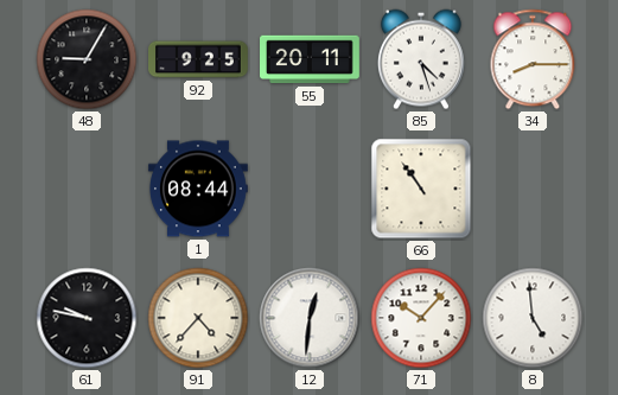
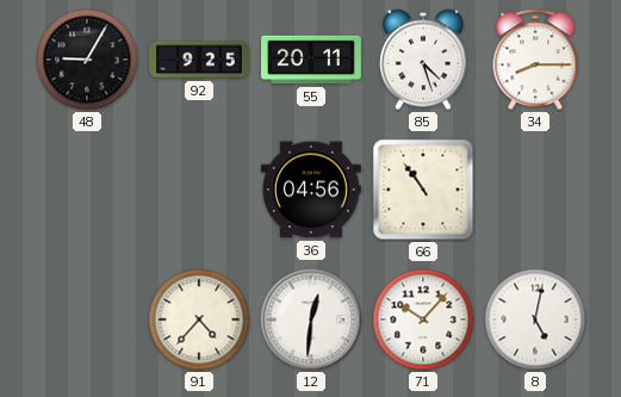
1: 08:44 -> none
36: none -> 04:56
61: 9:47 -> none
8: 4:59 -> 5:02
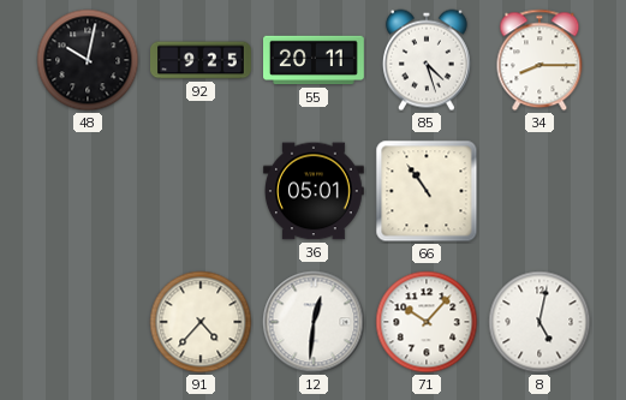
48: 9:05 -> 10:02
36: 04:56 -> 05:01
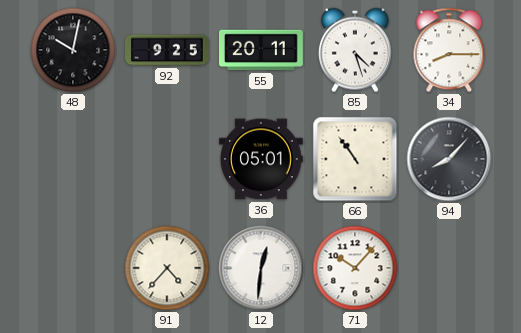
94: none -> 8:07
8: 5:02 -> none
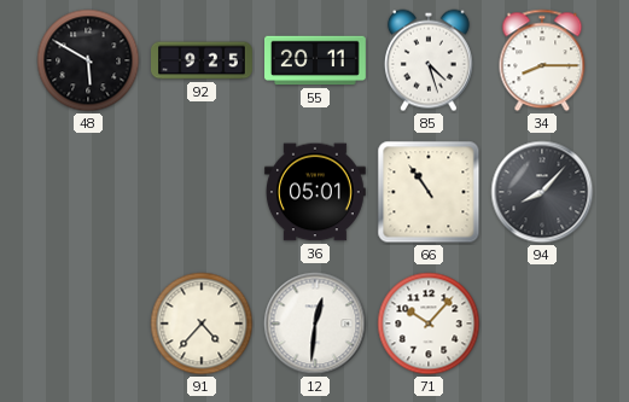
48: 10:02 -> 5:50
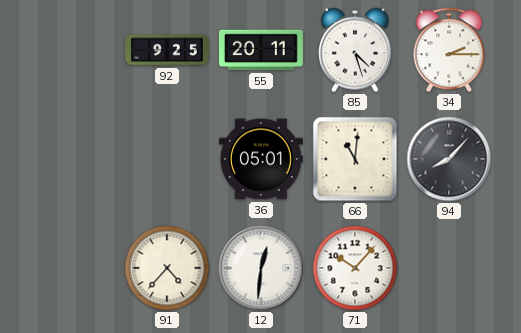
48: 5:50 -> none
34: 8:15 -> 2:15
66: 10:54 -> 11:01
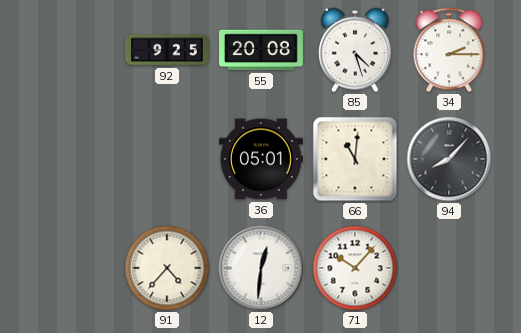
55: 20:11 -> 20:08
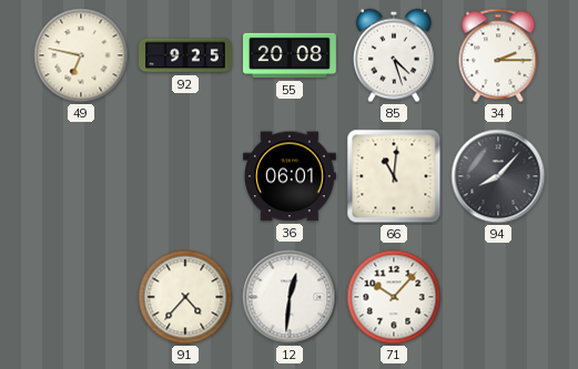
49: none -> 6:47
36: 05:01 -> 06:01
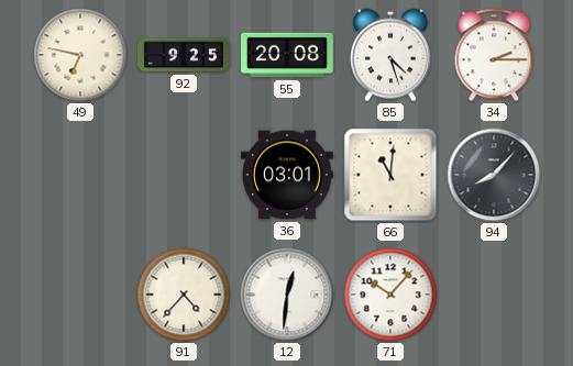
36: 06:01 -> 03:01
